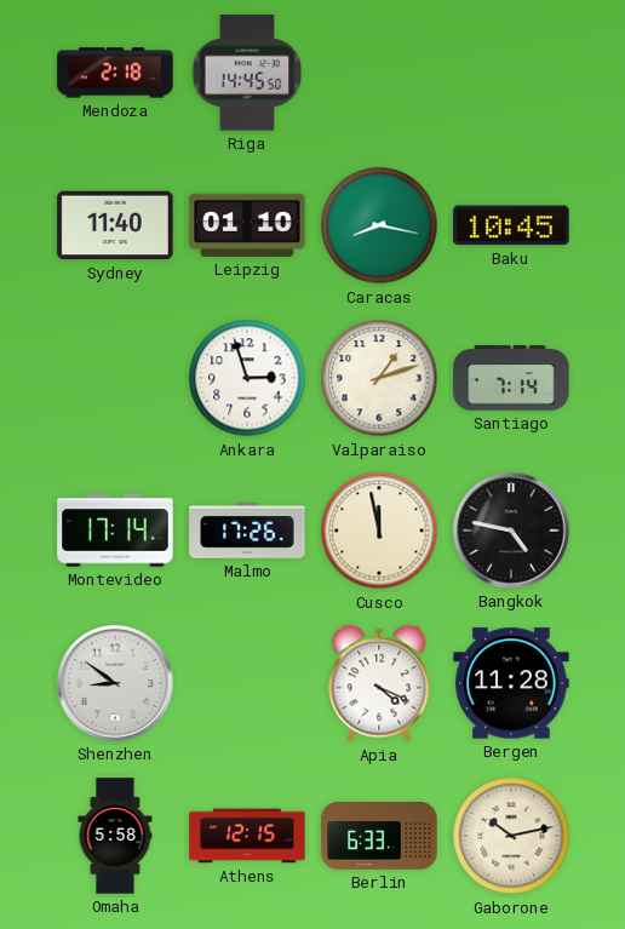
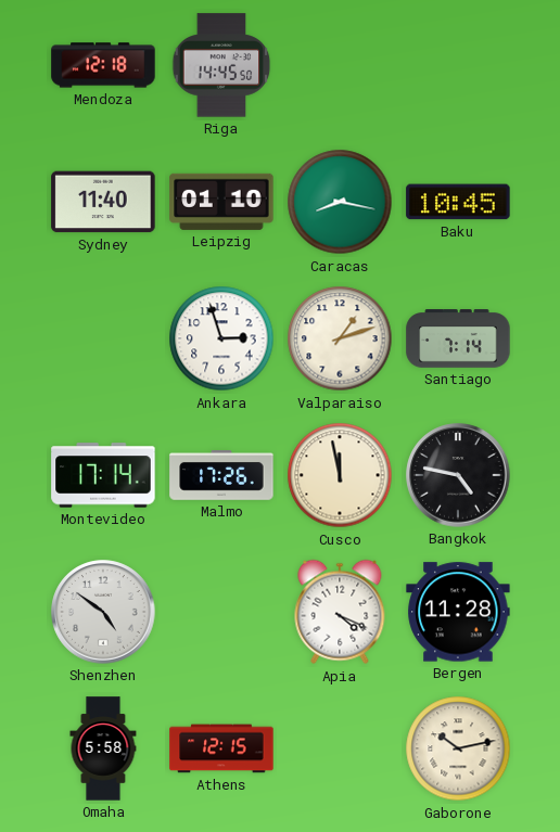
Mendoza: 2:18 -> 12:18
Shenzhen: 8:51 -> 4:51
Berlin: 6:33 -> none
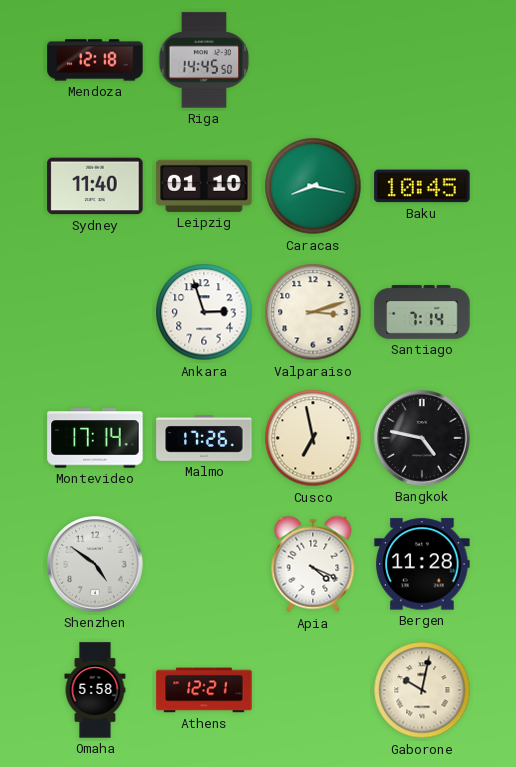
Valparaiso: 1:12 -> 3:12
Cusco: 11:58 -> 6:58
Athens: 12:15 -> 12:21
Gaborone: 10:13 -> 10:02
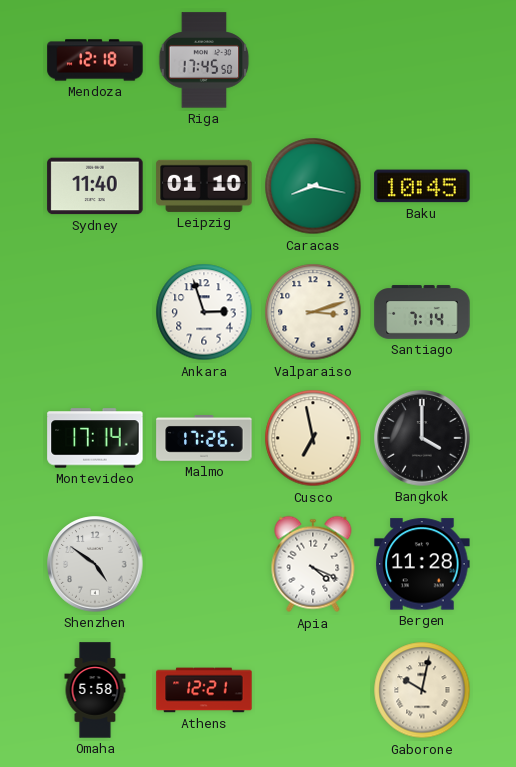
Riga: 14:45 -> 17:45
Bangkok: 4:47 -> 4:00
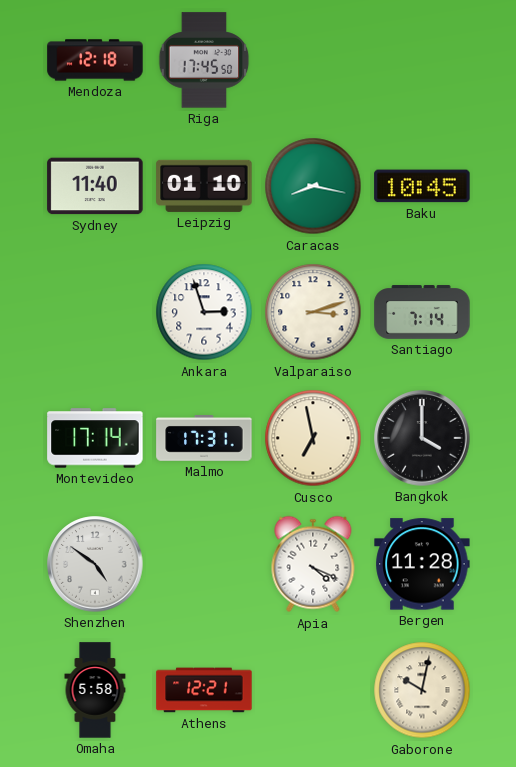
Malmo: 17:26 -> 17:31
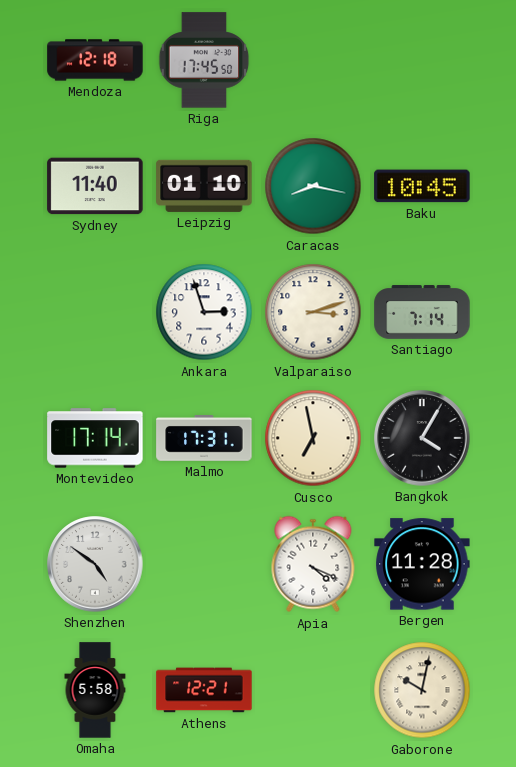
Bangkok: 4:00 -> 4:05
